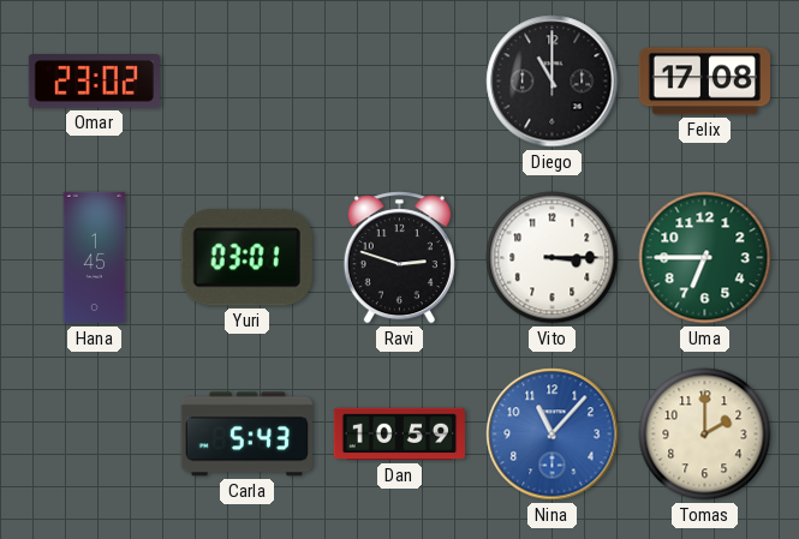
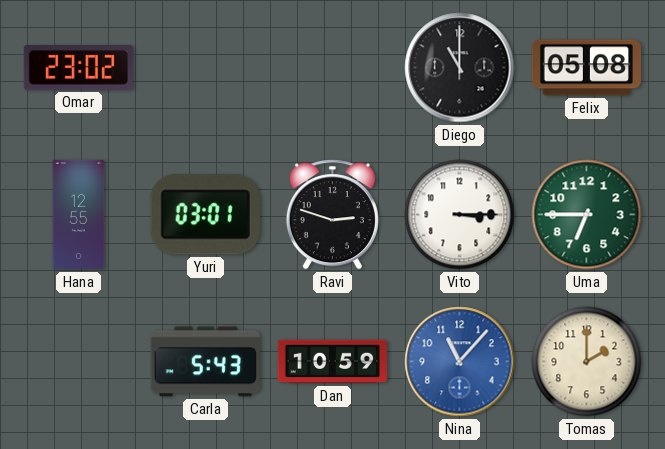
Felix: 17:08 -> 05:08
Hana: 1:45 -> 12:55
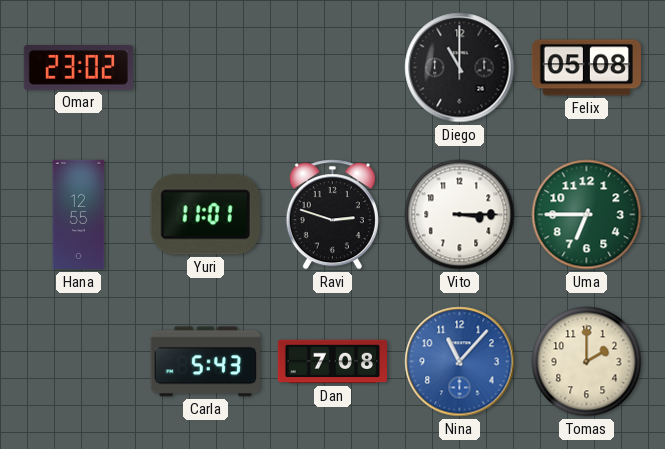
Yuri: 03:01 -> 11:01
Dan: 10:59 -> 7:08
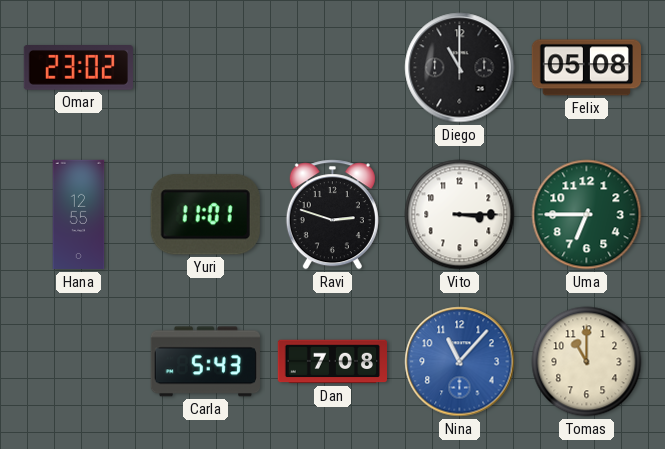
Tomas: 2:00 -> 11:00
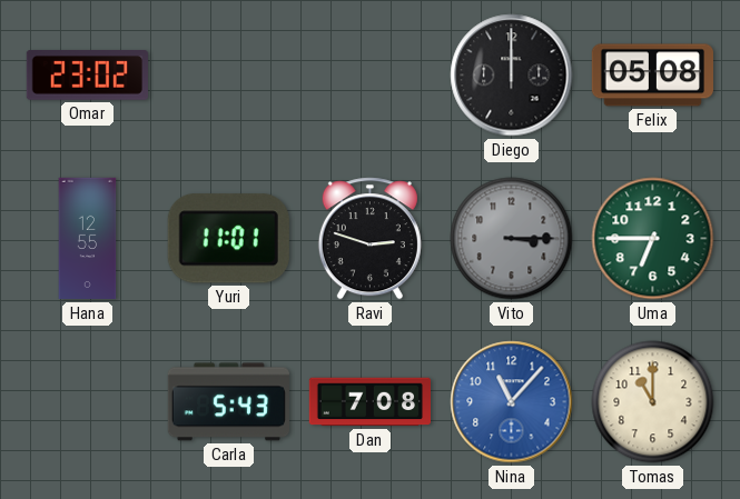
Diego: 11:00 -> 12:00
Vito dial: white -> grey
